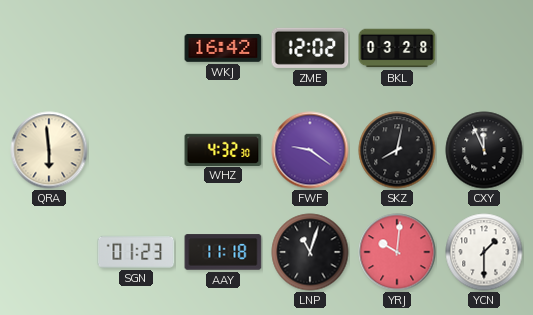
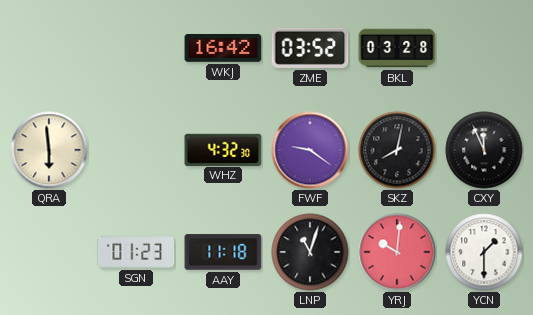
ZME: 12:02 -> 03:52
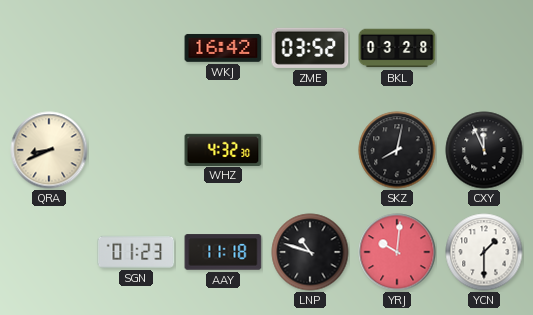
QRA: 5:59 -> 8:41
FWF: 9:21 -> none
LNP: 11:03 -> 10:48
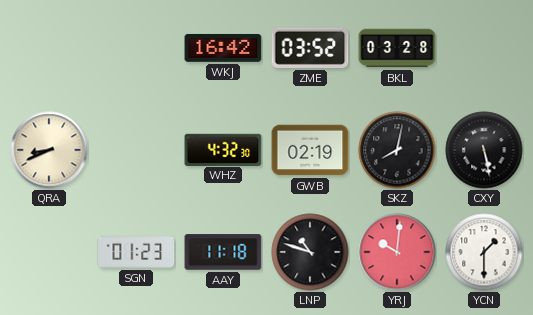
GWB: none -> 02:19
CXY: 11:56 -> 5:28
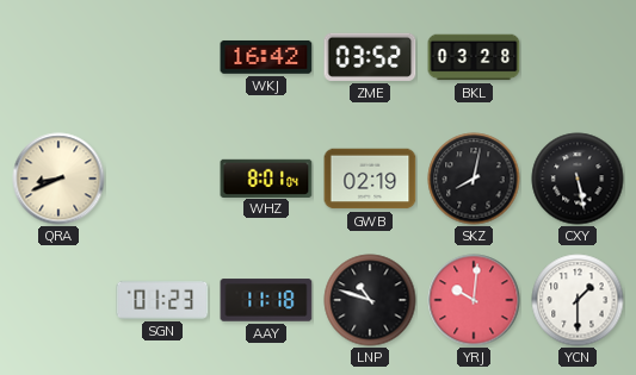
WHZ: 4:32 -> 8:01
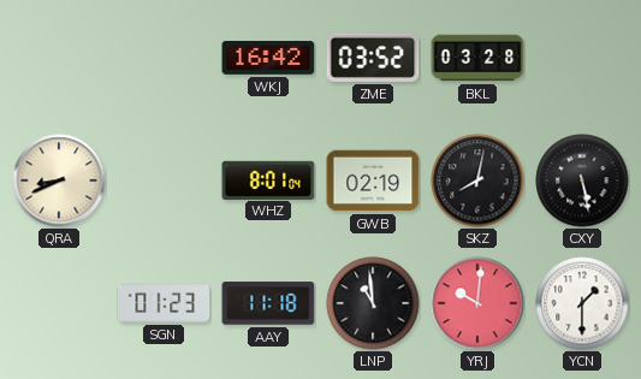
LNP: 10:48 -> 10:59
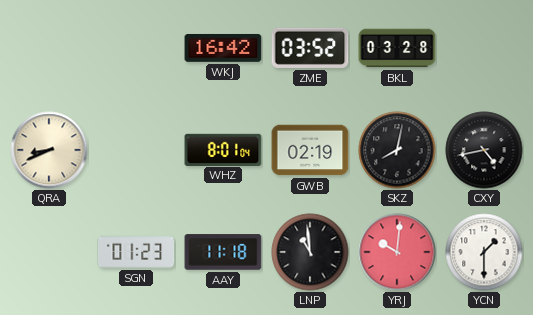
CXY: 5:28 -> 4:43
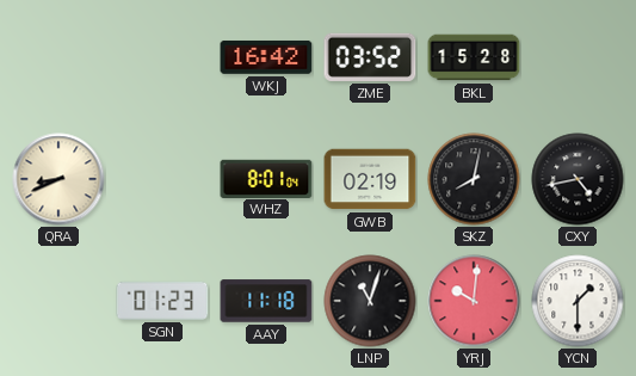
BKL: 03:28 -> 15:28
LNP: 10:59 -> 11:03
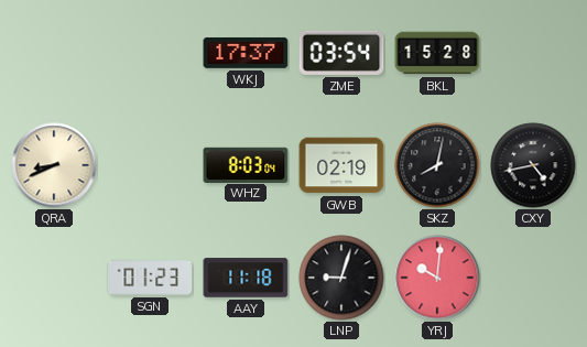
WKJ: 16:42 -> 17:37
ZME: 03:52 -> 03:54
WHZ: 8:01 -> 8:03
LNP: 11:03 -> 9:03
YCN: 1:30 -> none
